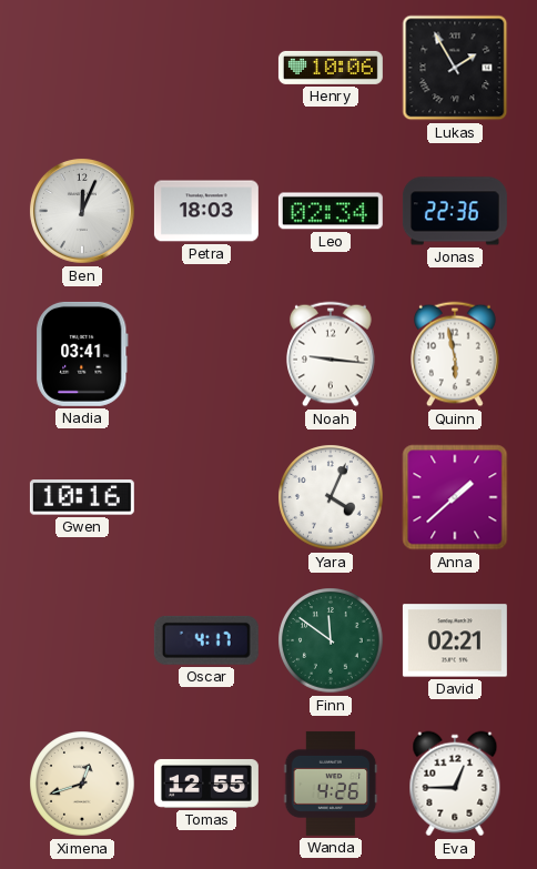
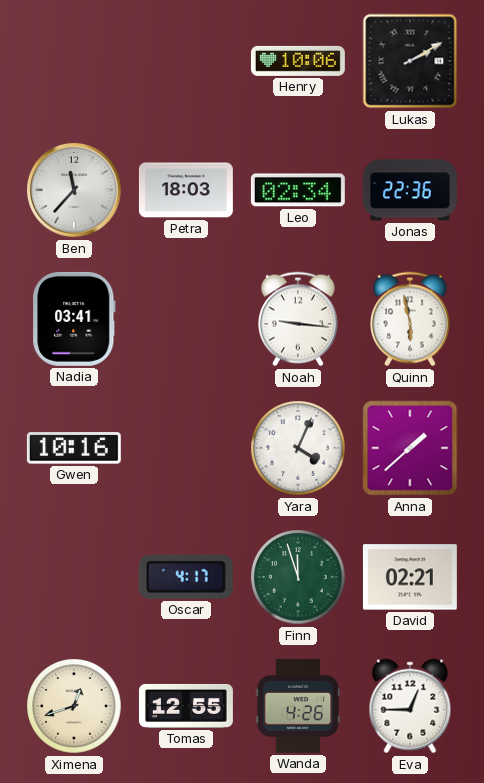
Lukas: 1:55 -> 2:10
Ben: 12:04 -> 11:37
Finn: 11:51 -> 11:57
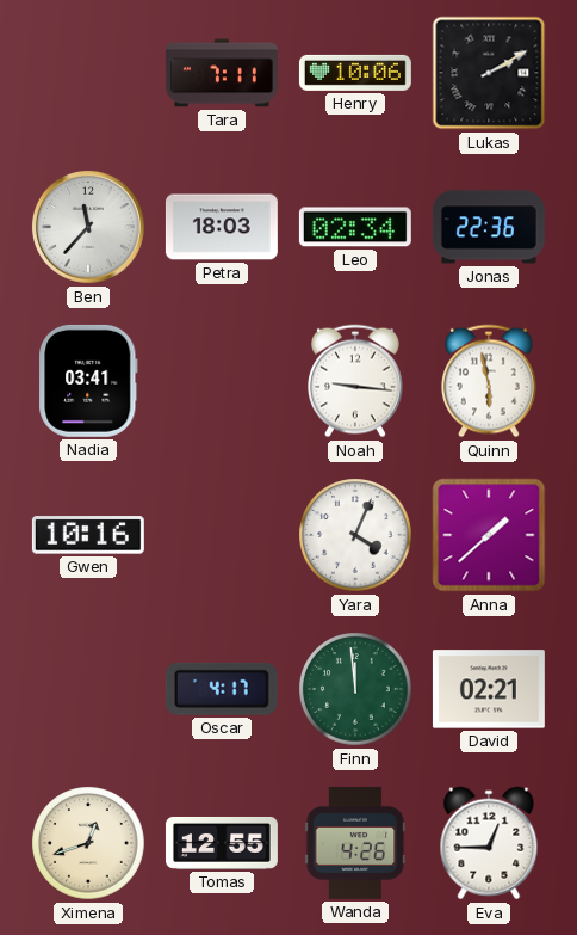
Tara: none -> 7:11
Finn: 11:57 -> 11:59
